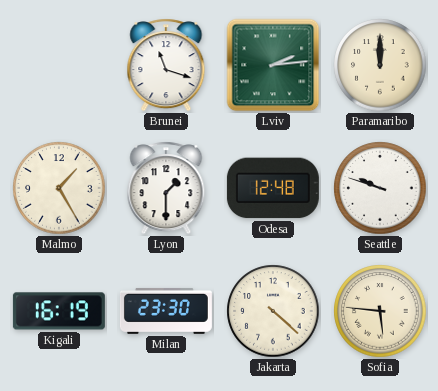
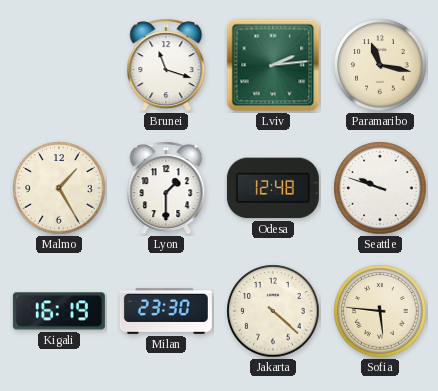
Paramaribo: 12:00 -> 11:17
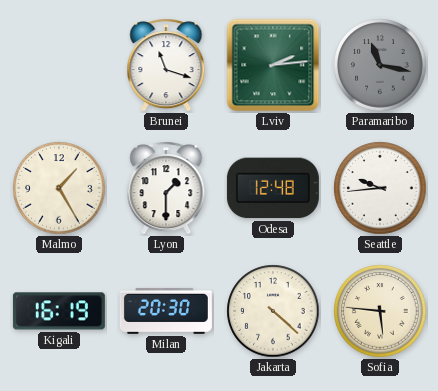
Paramaribo dial: cream -> grey
Seattle: 9:48 -> 9:44
Milan: 23:30 -> 20:30
